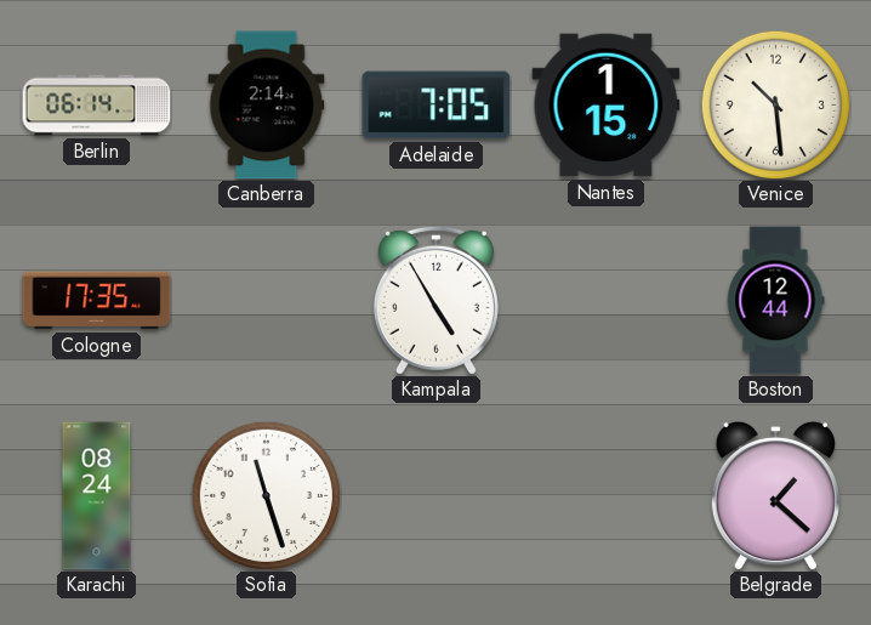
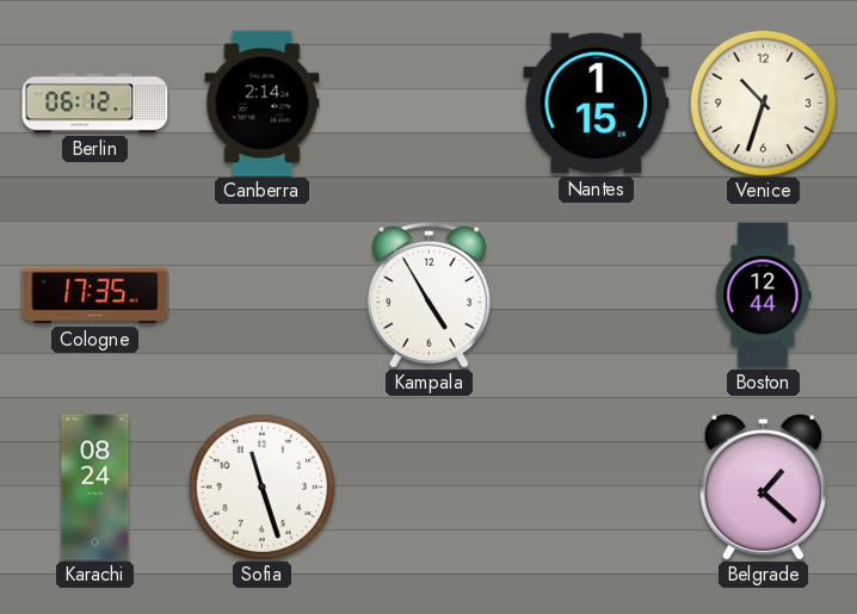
Berlin: 06:14 -> 06:12
Adelaide: 7:05 -> none
Venice: 10:29 -> 10:33
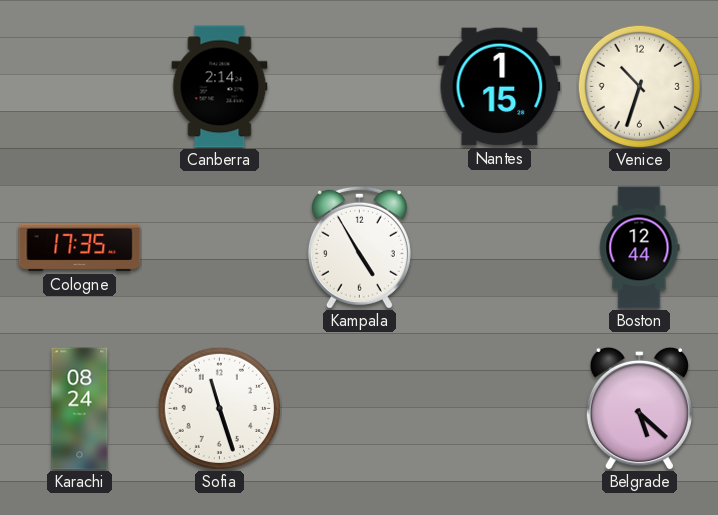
Berlin: 06:12 -> none
Belgrade: 1:22 -> 5:22
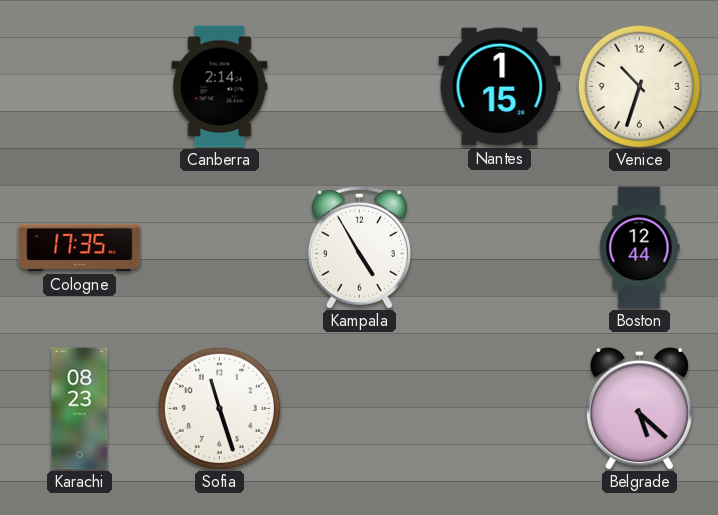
Karachi: 08:24 -> 08:23
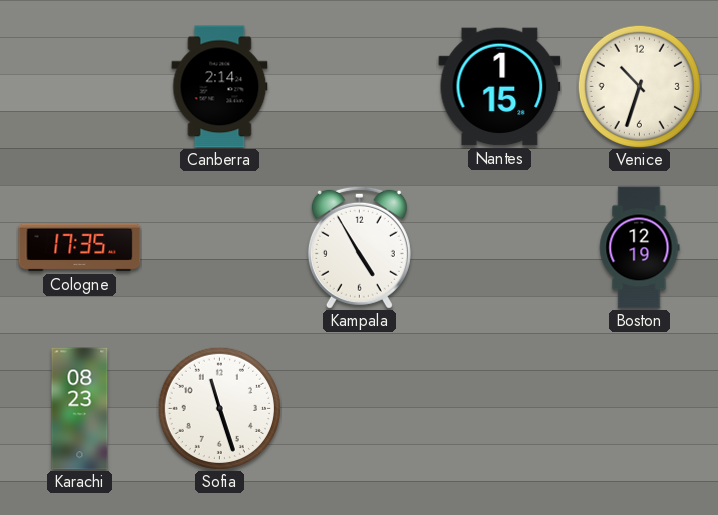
Boston: 12:44 -> 12:19
Belgrade: 5:22 -> none
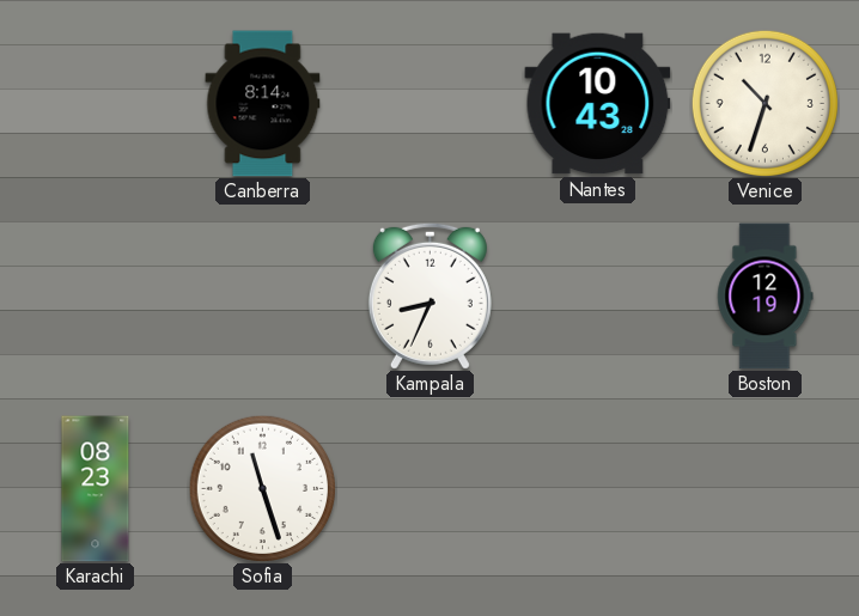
Canberra: 2:14 -> 8:14
Nantes: 1:15 -> 10:43
Cologne: 17:35 -> none
Kampala: 4:55 -> 8:34
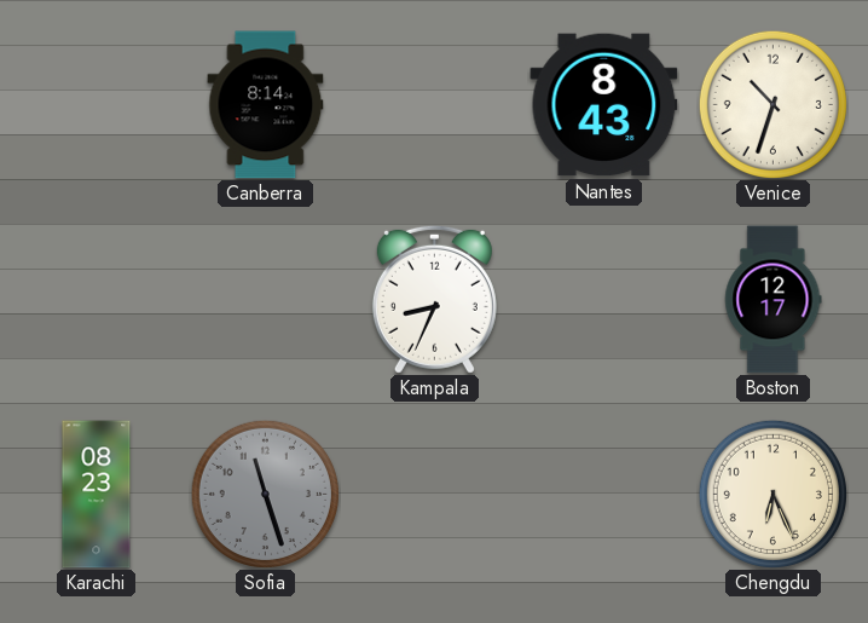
Nantes: 10:43 -> 8:43
Boston: 12:19 -> 12:17
Sofia dial: white -> grey
Chengdu: none -> 6:26
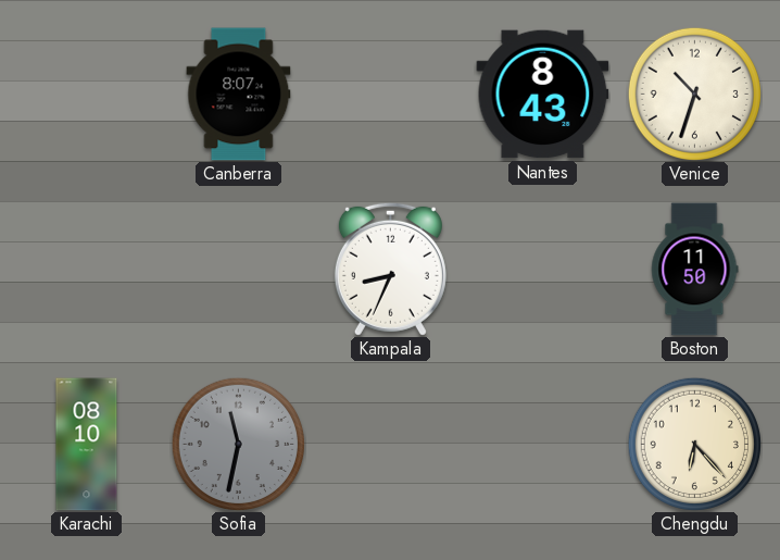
Canberra: 8:14 -> 8:07
Boston: 12:17 -> 11:50
Karachi: 08:23 -> 08:10
Sofia: 11:27 -> 11:32
Chengdu: 6:26 -> 6:23
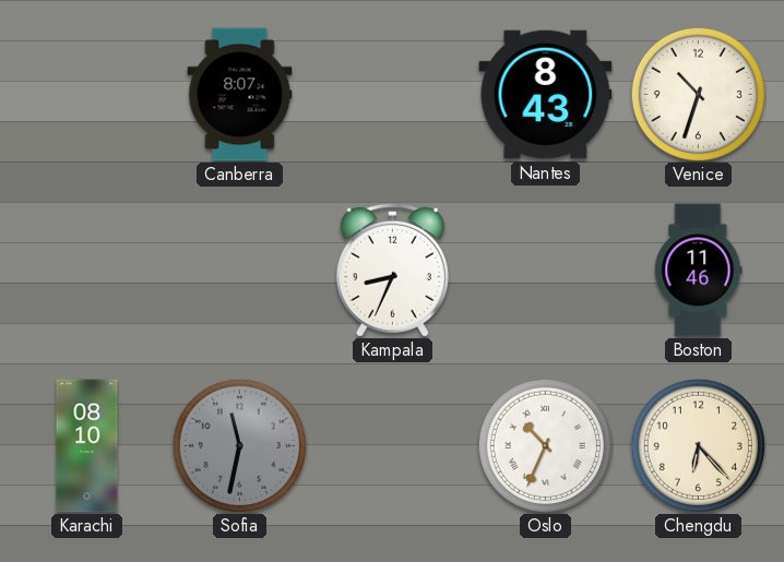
Boston: 11:50 -> 11:46
Oslo: none -> 10:34
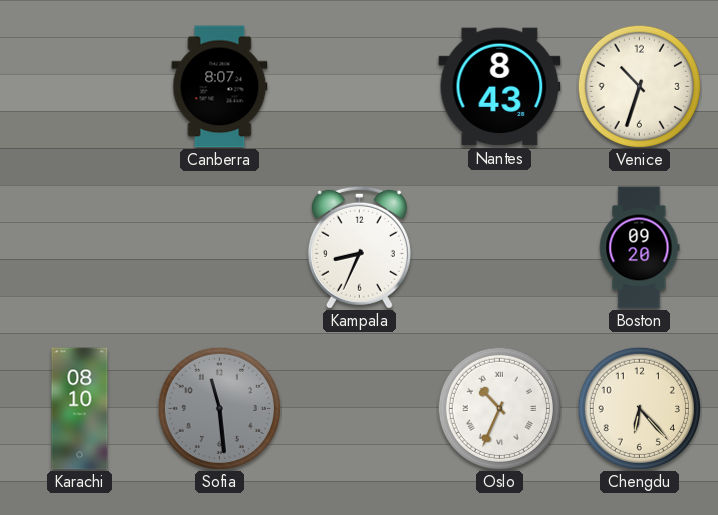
Boston: 11:46 -> 09:20
Sofia: 11:32 -> 11:29
